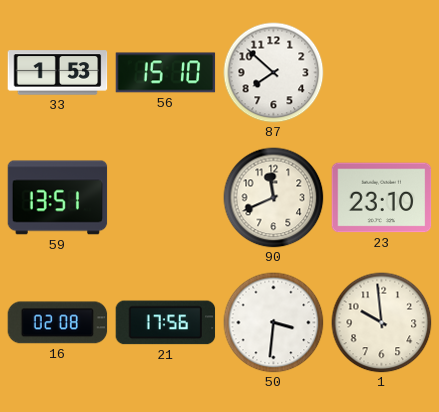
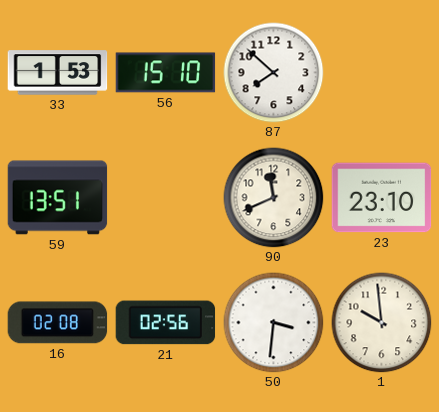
21: 17:56 -> 02:56
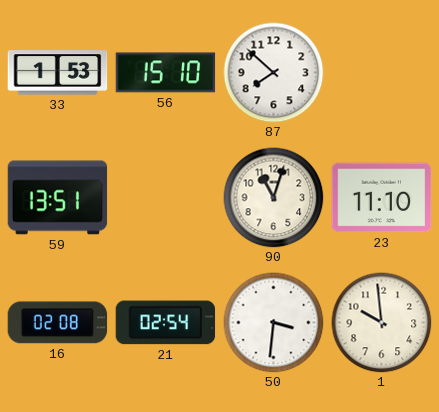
90: 11:41 -> 11:03
23: 23:10 -> 11:10
21: 02:56 -> 02:54
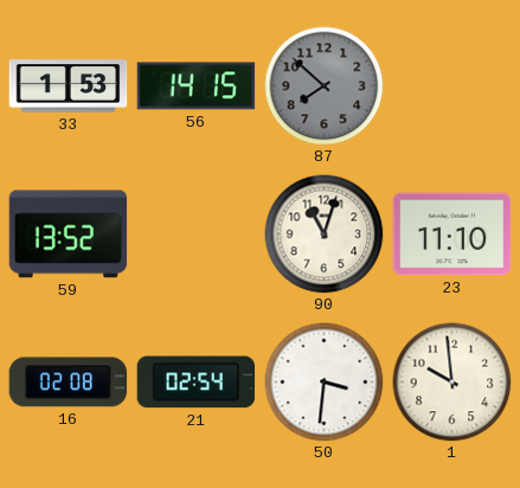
56: 15:10 -> 14:15
87 dial: white -> grey
59: 13:51 -> 13:52
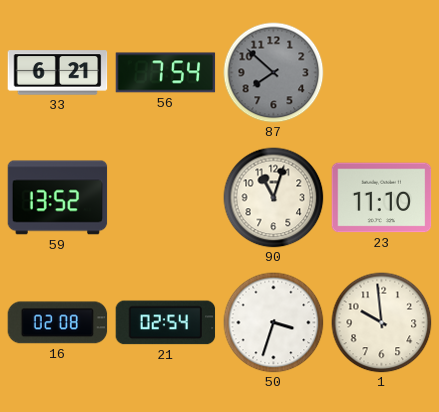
33: 1:53 -> 6:21
56: 14:15 -> 7:54
50: 3:31 -> 3:33
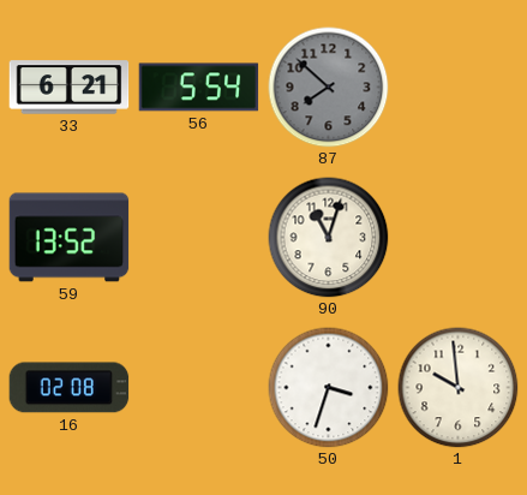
56: 7:54 -> 5:54
23: 11:10 -> none
21: 02:54 -> none
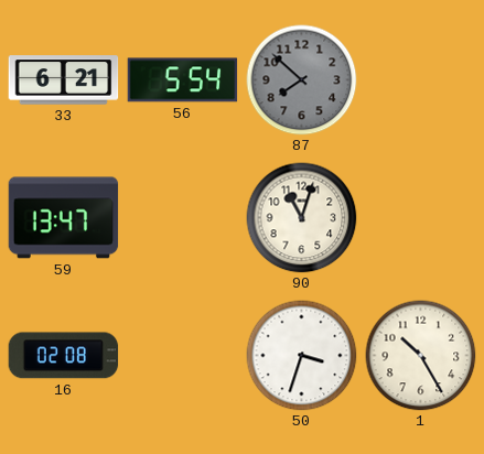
59: 13:52 -> 13:47
1: 9:59 -> 10:25
